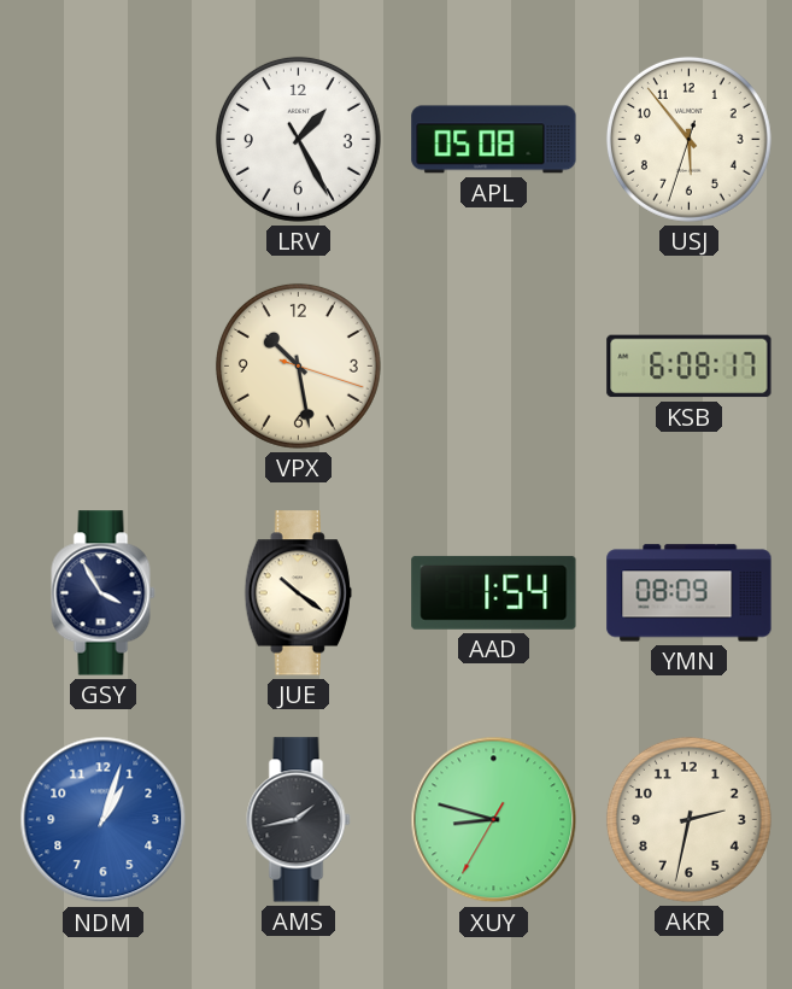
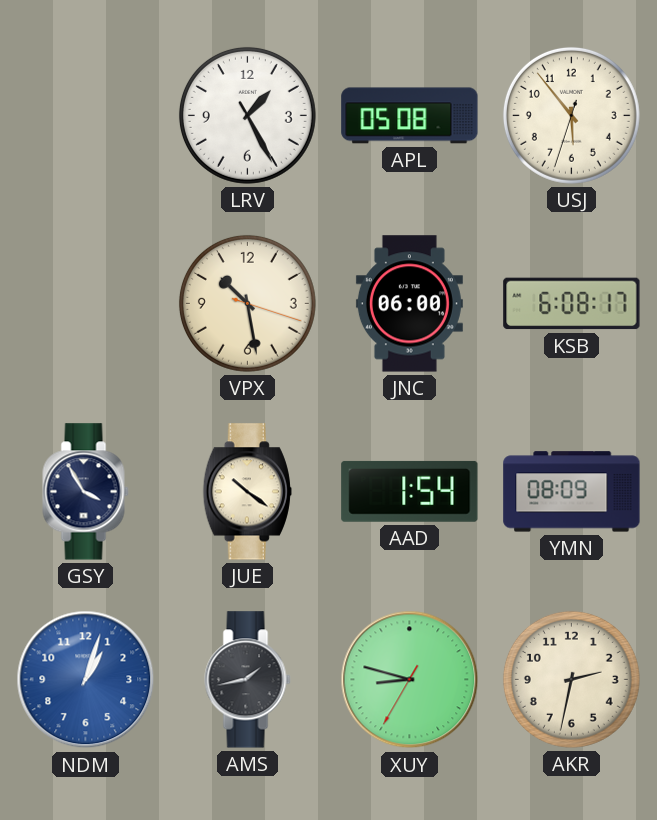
JNC: none -> 06:00
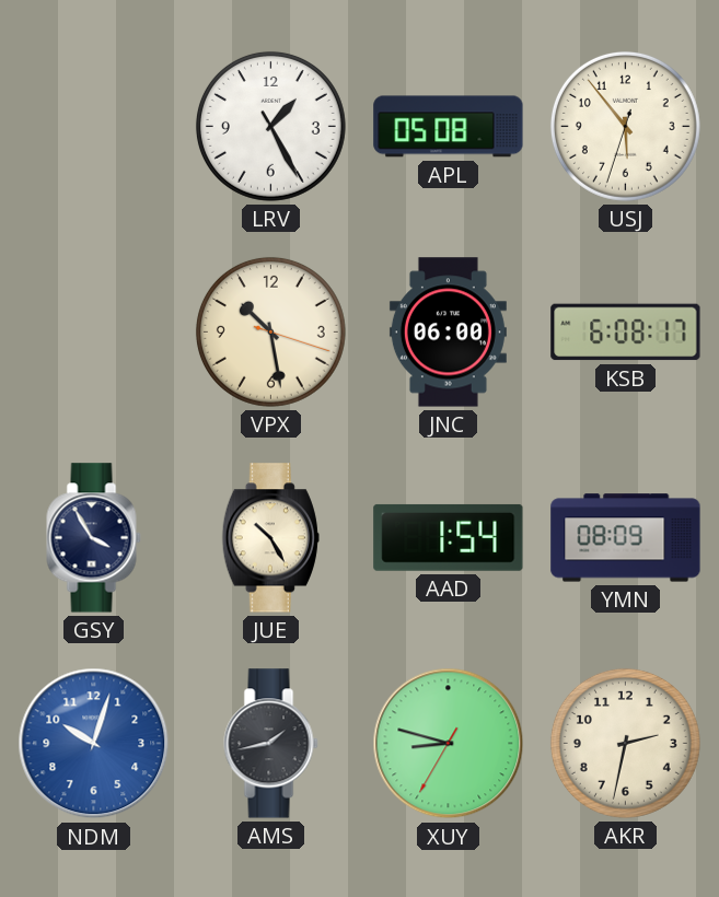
JUE: 10:21 -> 10:25
NDM: 1:03 -> 10:03
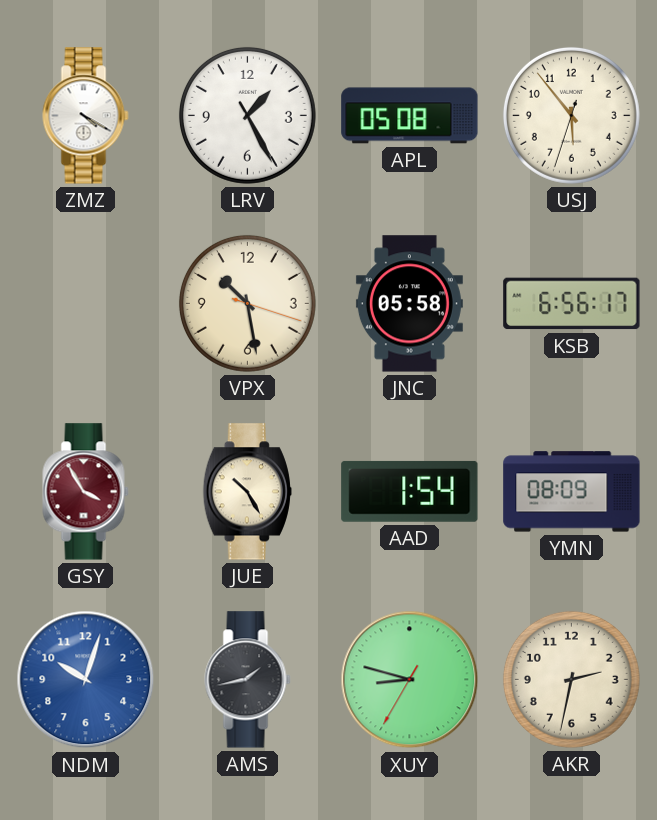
ZMZ: none -> 4:20
JNC: 06:00 -> 05:58
KSB: 6:08 -> 6:56
GSY dial: navy -> burgundy
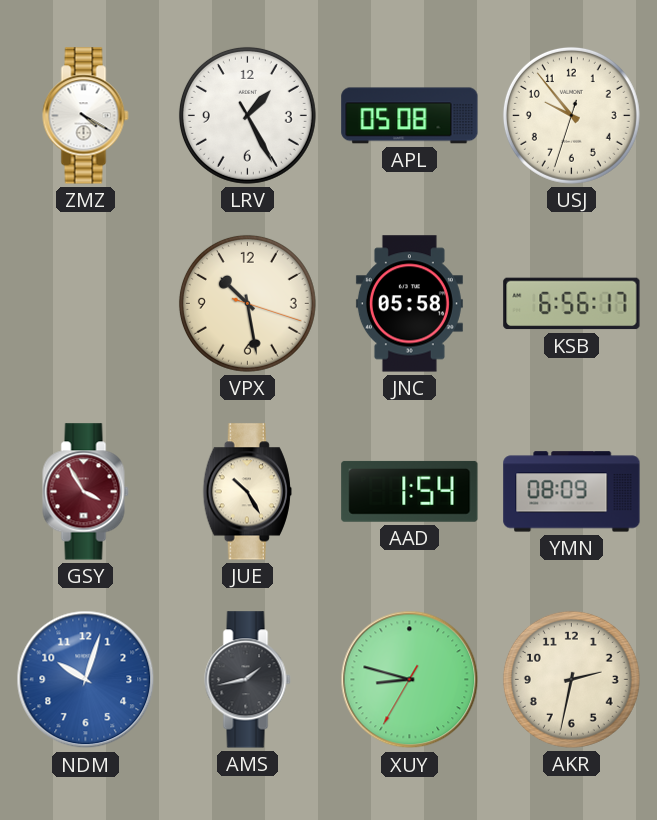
USJ: 5:53 -> 9:53
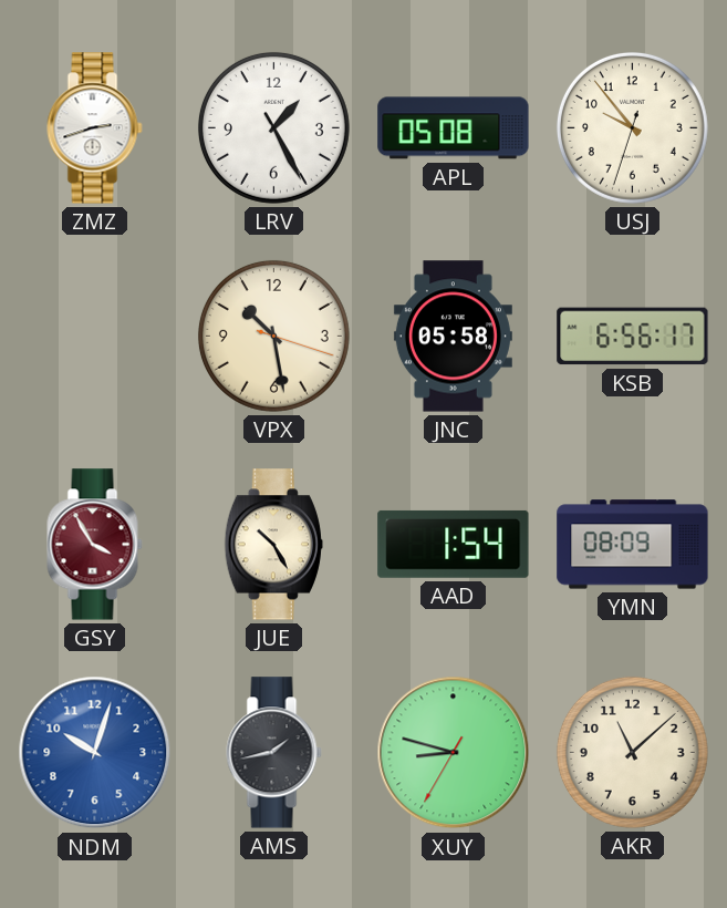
ZMZ: 4:20 -> 2:42
AKR: 2:32 -> 11:08
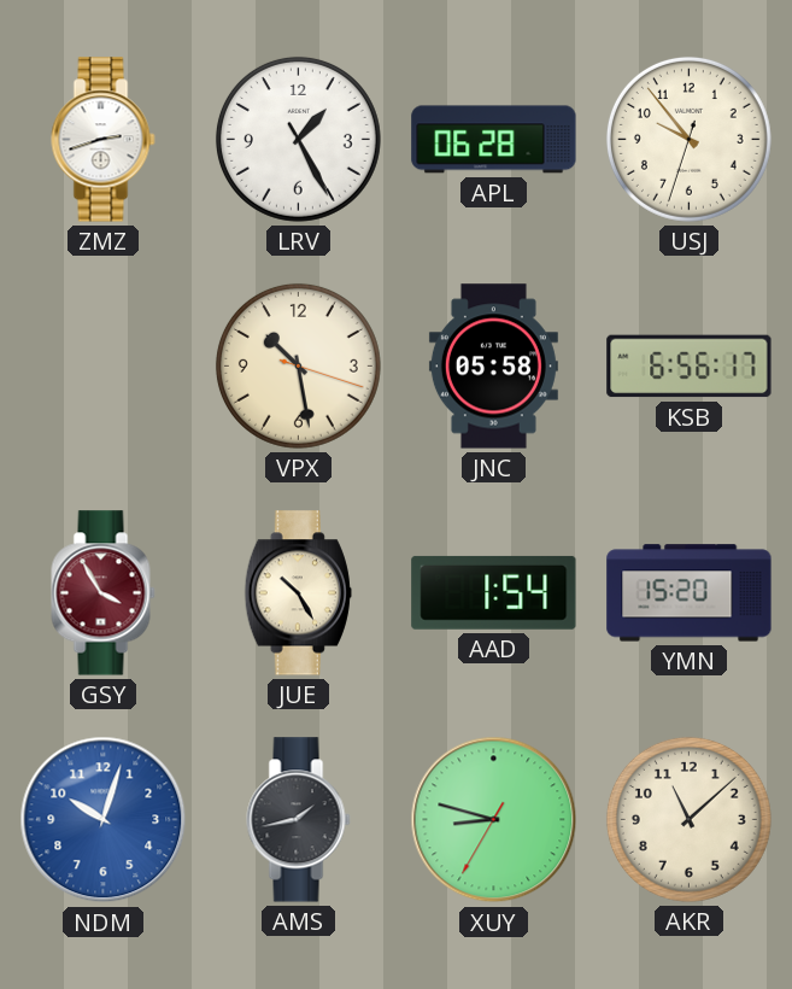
APL: 05:08 -> 06:28
YMN: 08:09 -> 15:20
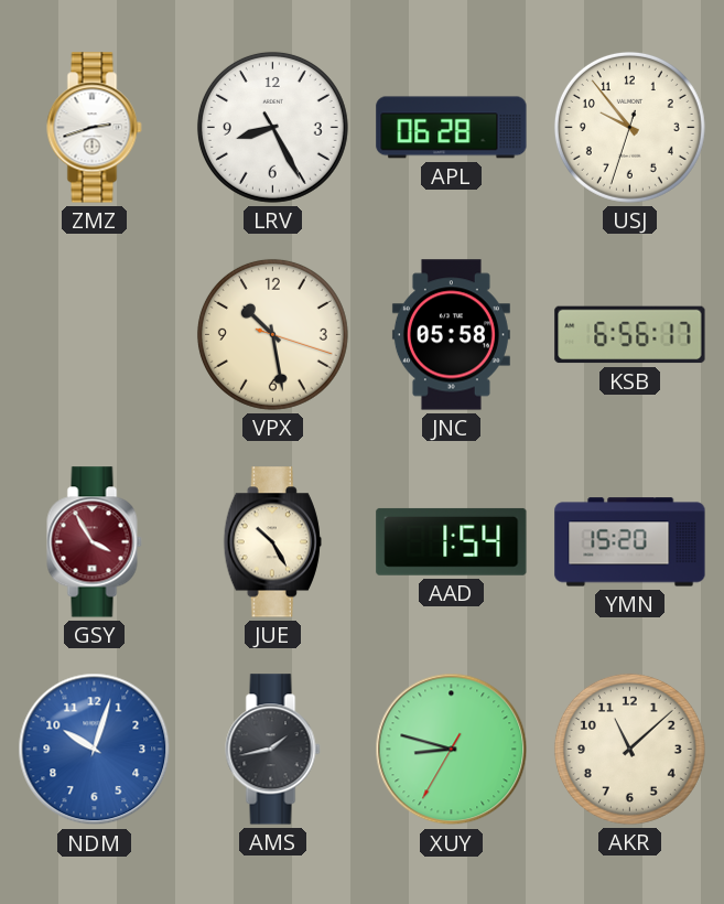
LRV: 1:25 -> 8:25
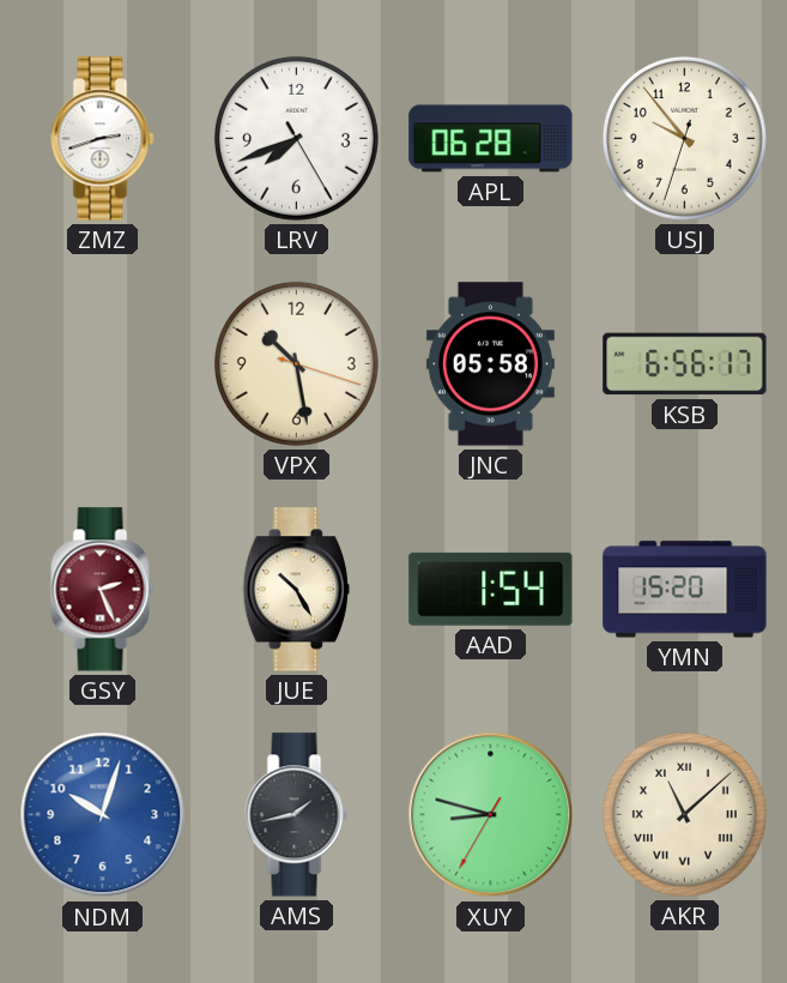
LRV: 8:25 -> 7:41
GSY: 3:55 -> 2:26
AKR numerals: Arabic -> Roman
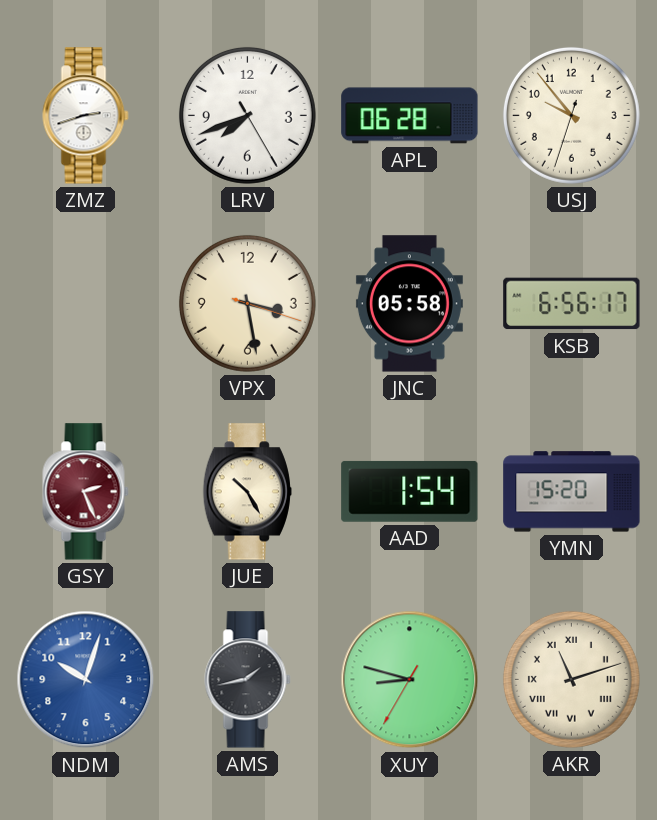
VPX: 10:28 -> 3:28
AKR: 11:08 -> 11:12
